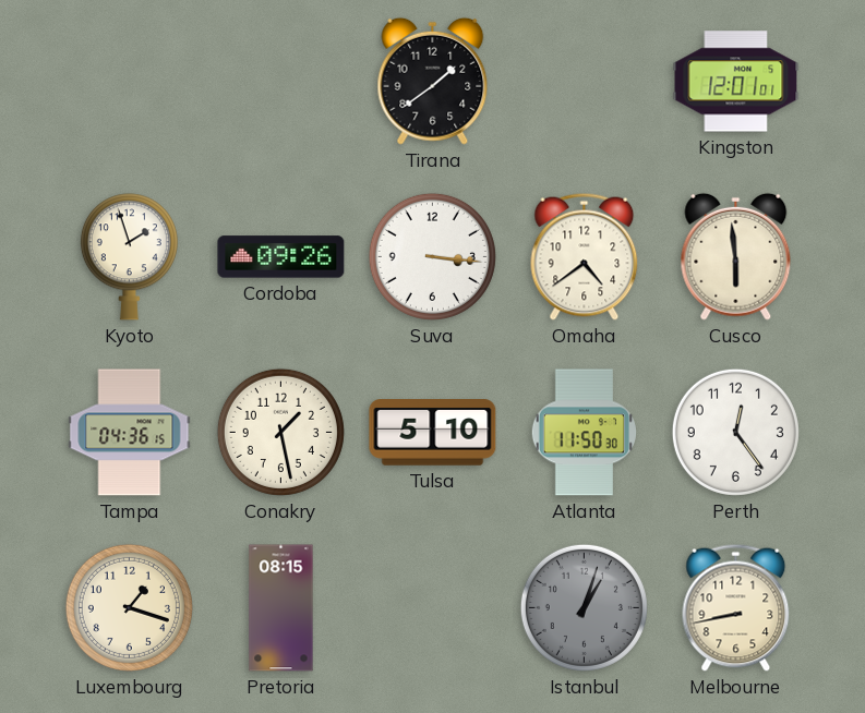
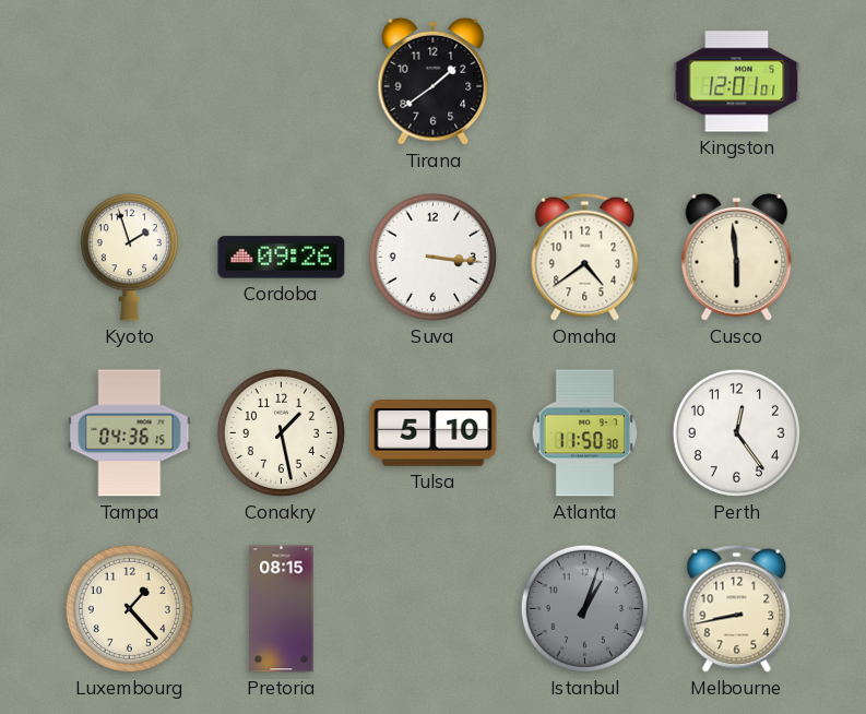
Luxembourg: 1:18 -> 1:23
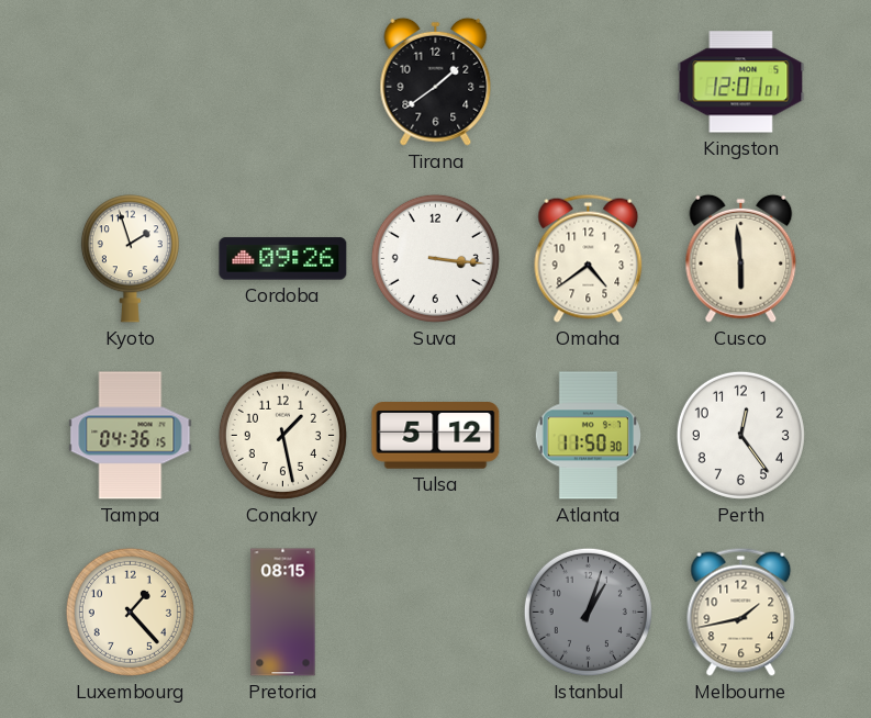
Tulsa: 5:10 -> 5:12
Melbourne: 8:43 -> 1:43
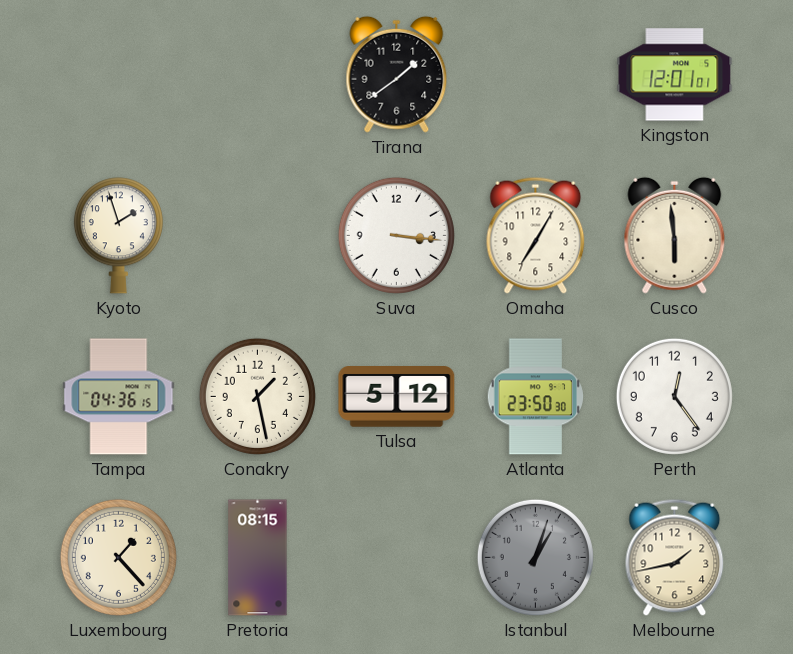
Cordoba: 09:26 -> none
Omaha: 4:39 -> 7:05
Atlanta: 11:50 -> 23:50
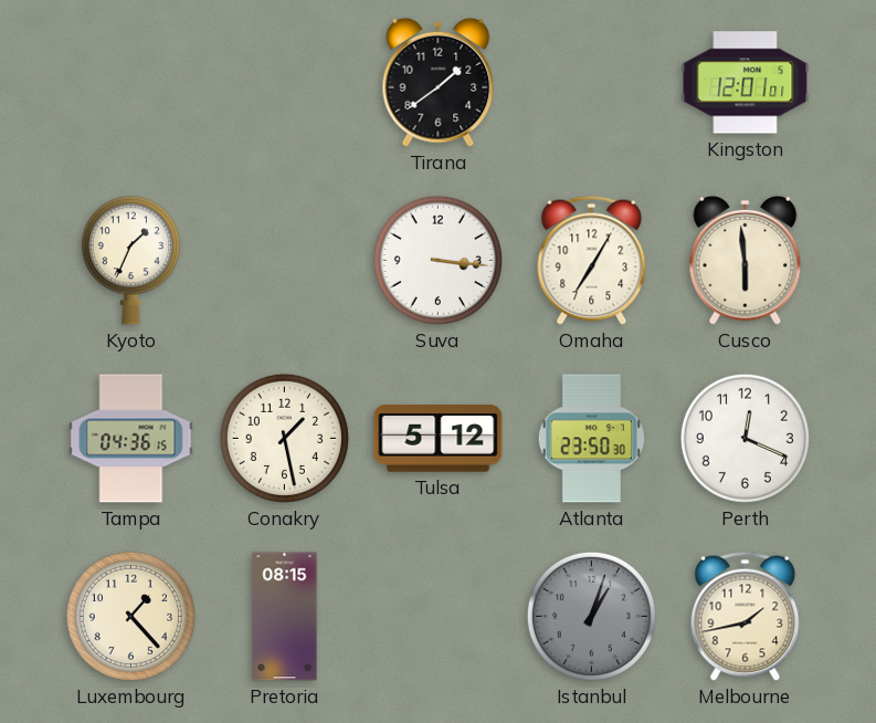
Kyoto: 1:57 -> 1:34
Perth: 12:24 -> 12:19
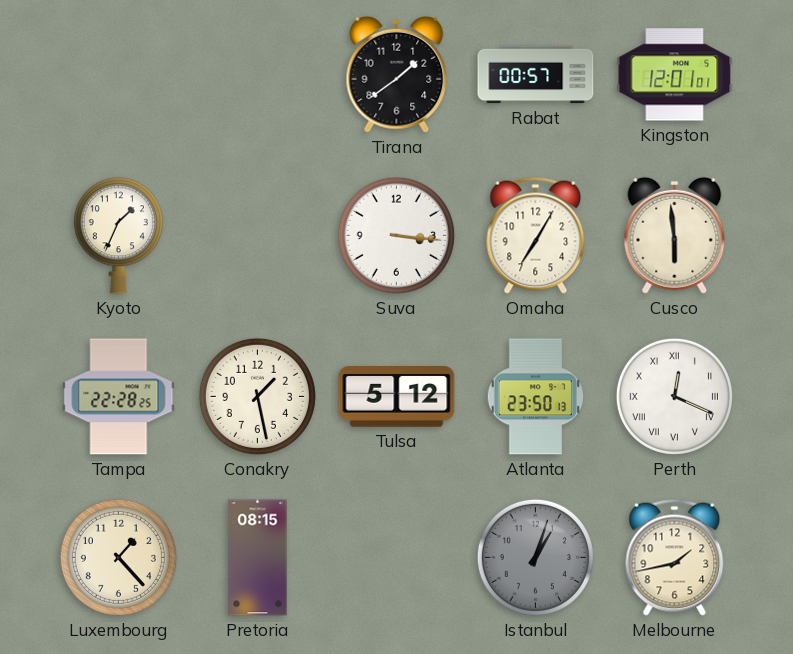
Rabat: none -> 00:57
Tampa: 04:36 -> 22:28
Atlanta: 23:50:30 -> 23:50:13
Perth numerals: Arabic -> Roman
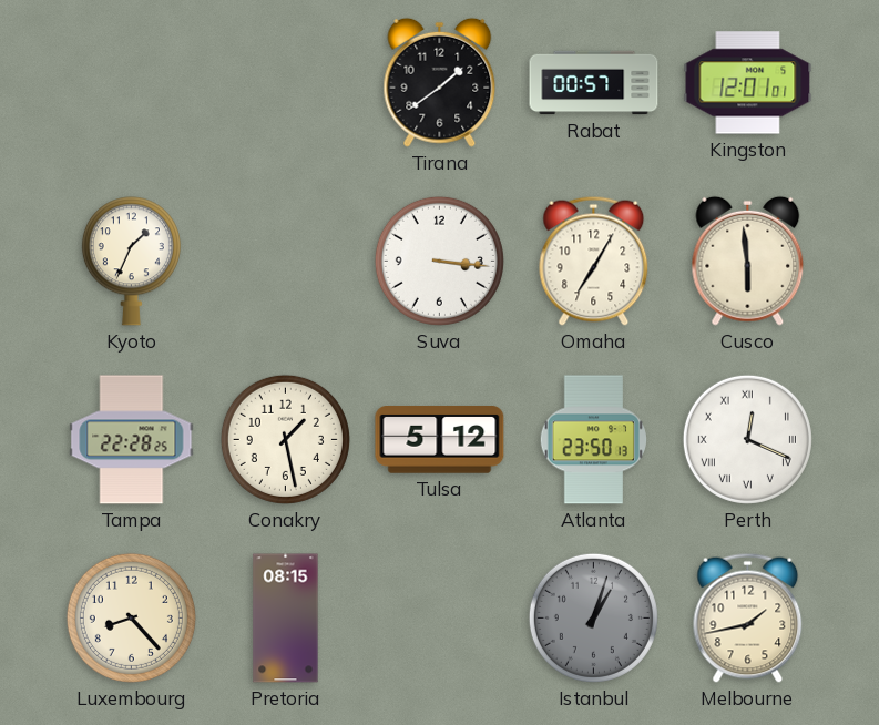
Luxembourg: 1:23 -> 8:23
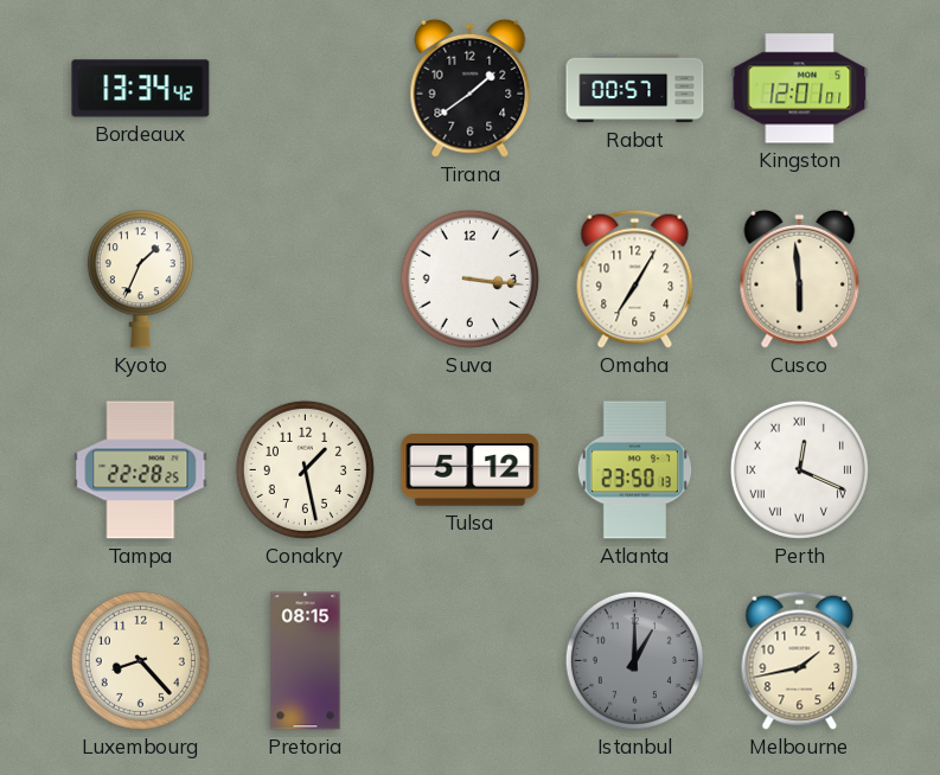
Bordeaux: none -> 13:34
Istanbul: 1:03 -> 1:00
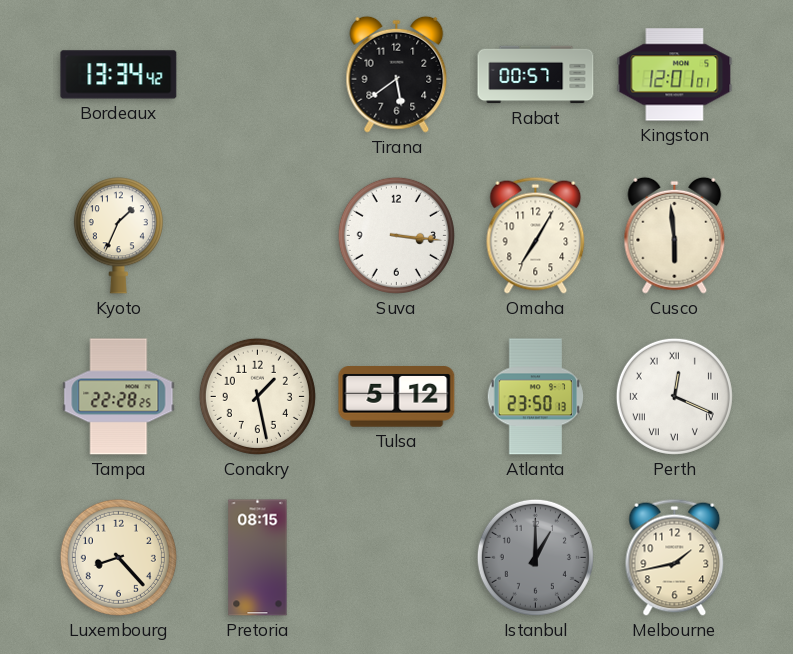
Tirana: 1:39 -> 5:39
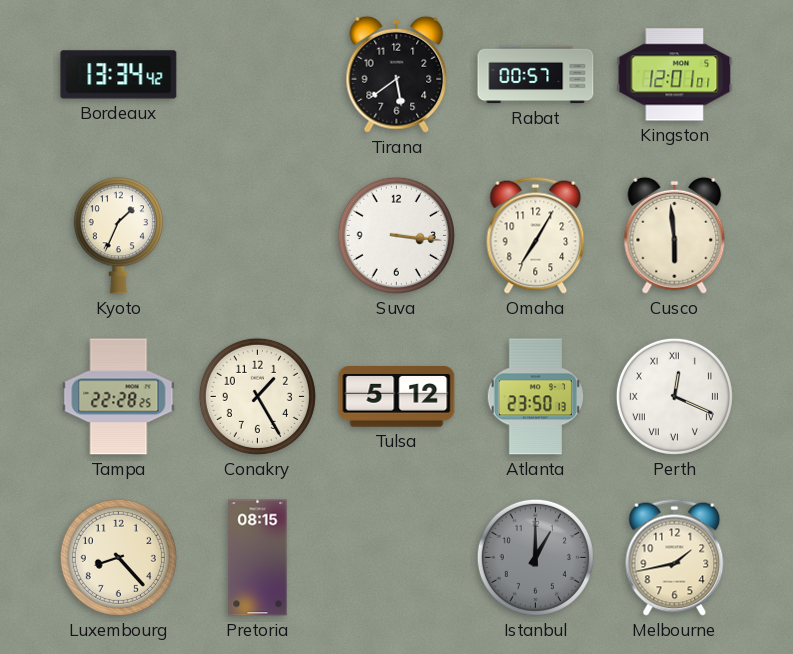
Conakry: 1:28 -> 1:25
